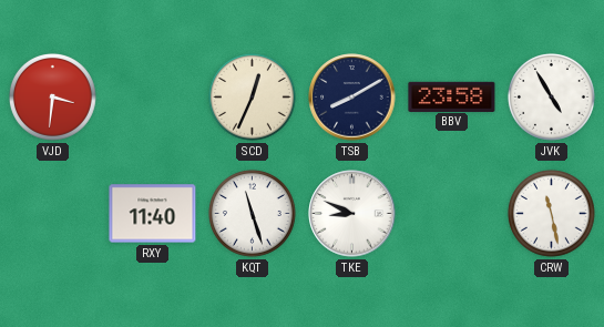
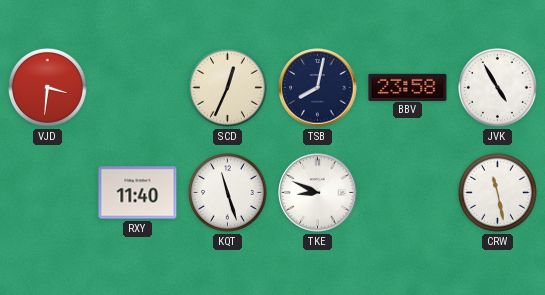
TSB: 8:10 -> 8:02
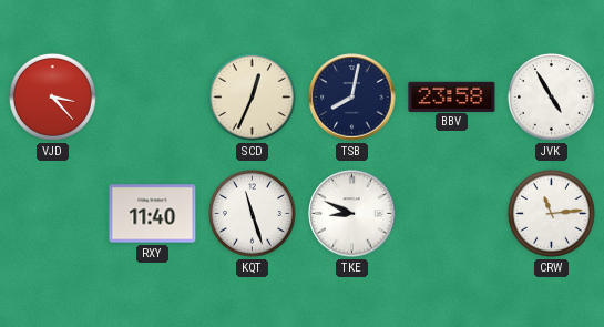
VJD: 3:31 -> 3:23
CRW: 11:28 -> 11:14
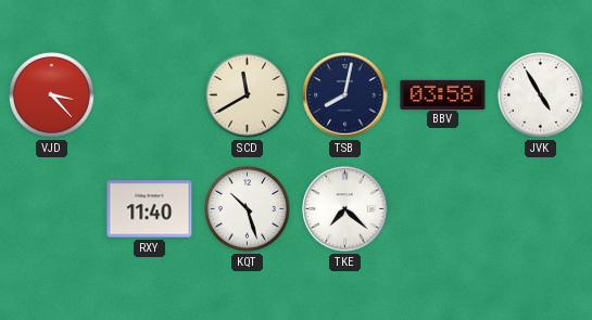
SCD: 12:34 -> 11:40
BBV: 23:58 -> 03:58
KQT: 11:27 -> 10:27
TKE: 8:49 -> 7:22
CRW: 11:14 -> none
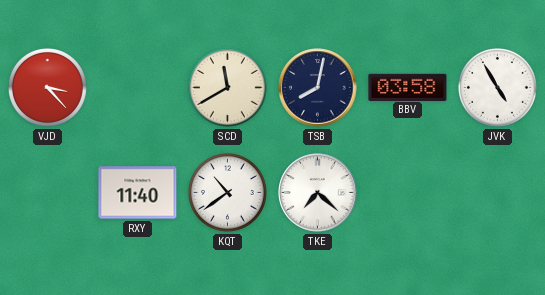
KQT: 10:27 -> 10:39
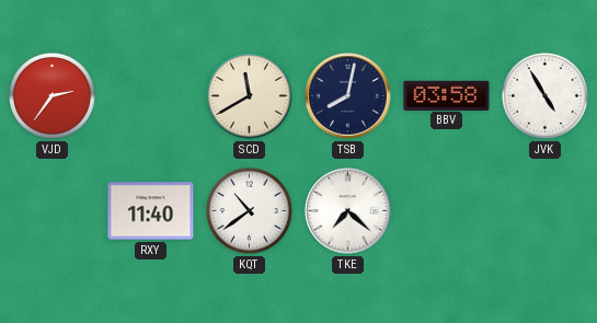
VJD: 3:23 -> 2:36
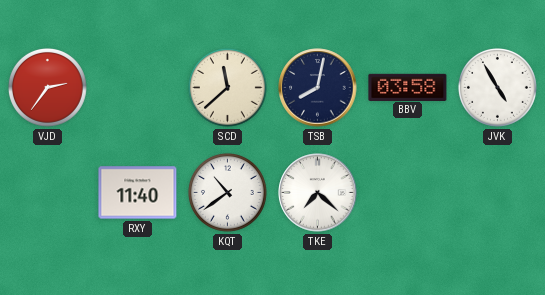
SCD: 11:40 -> 11:38
